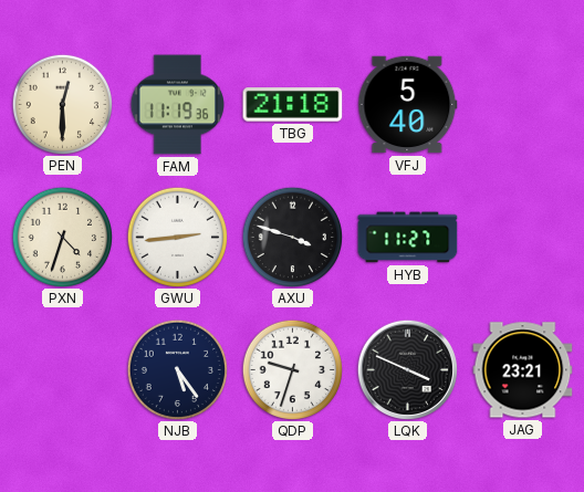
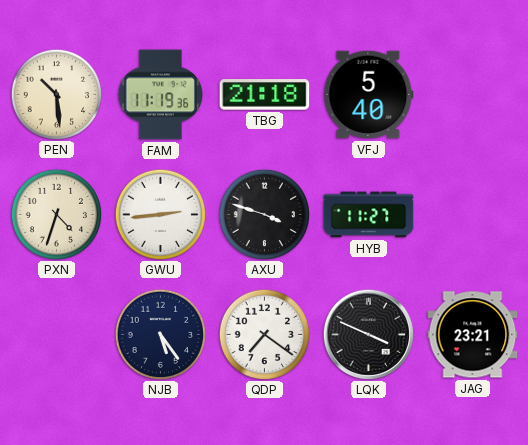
PEN: 12:30 -> 10:29
QDP: 9:33 -> 7:21
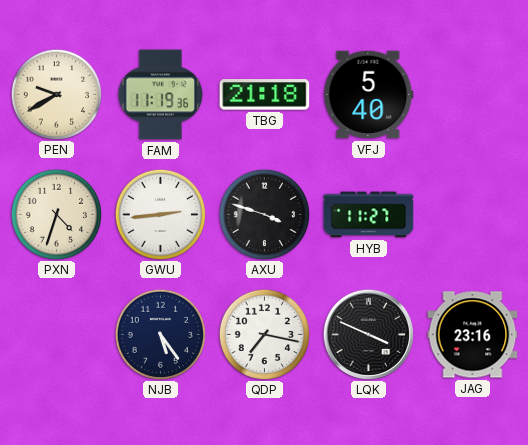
PEN: 10:29 -> 9:40
QDP: 7:21 -> 7:17
JAG: 23:21 -> 23:16
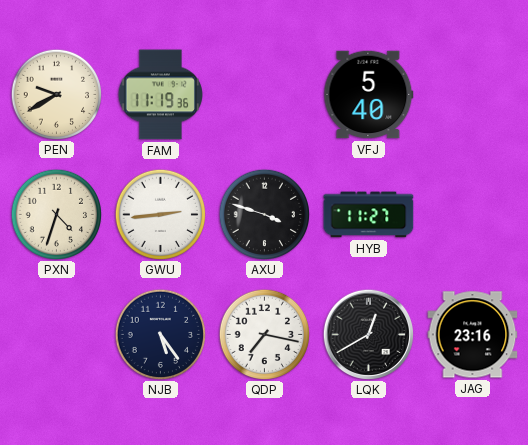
TBG: 21:18 -> none
LQK: 3:49 -> 12:40
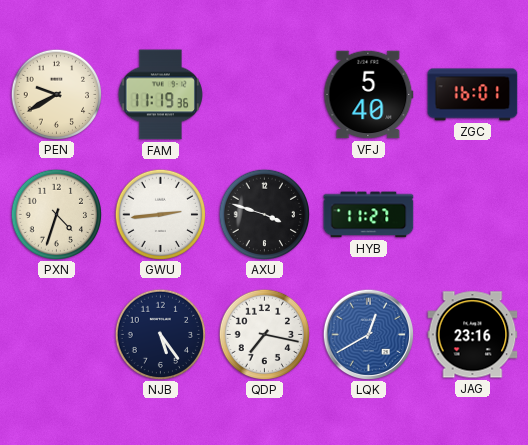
ZGC: none -> 16:01
LQK dial: black -> blue
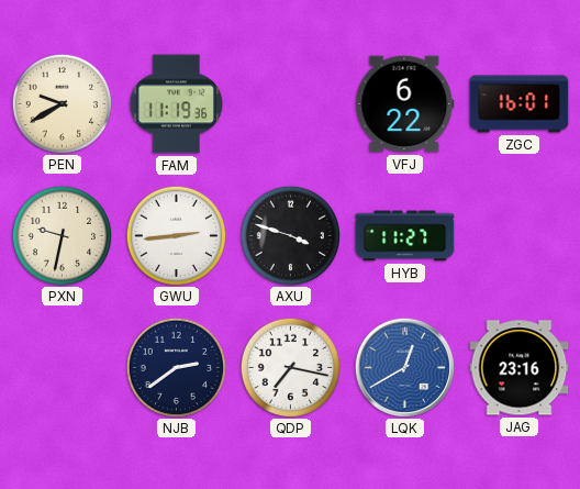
VFJ: 5:40 -> 6:22
PXN: 4:33 -> 9:32
NJB: 5:24 -> 2:39
